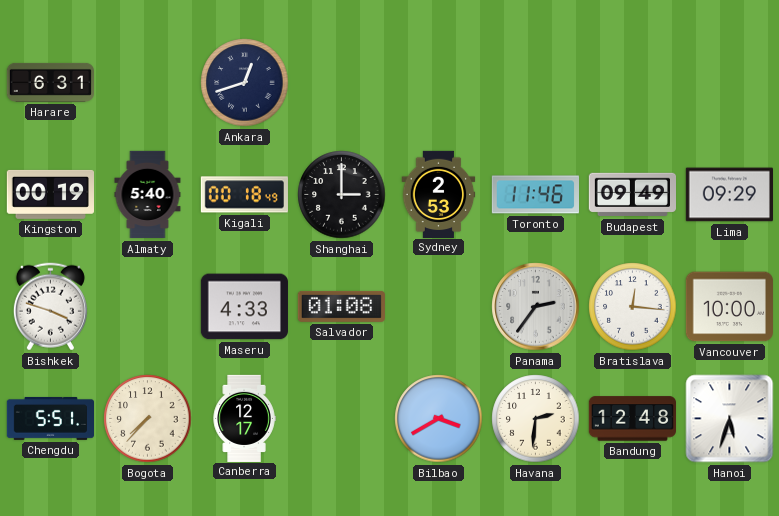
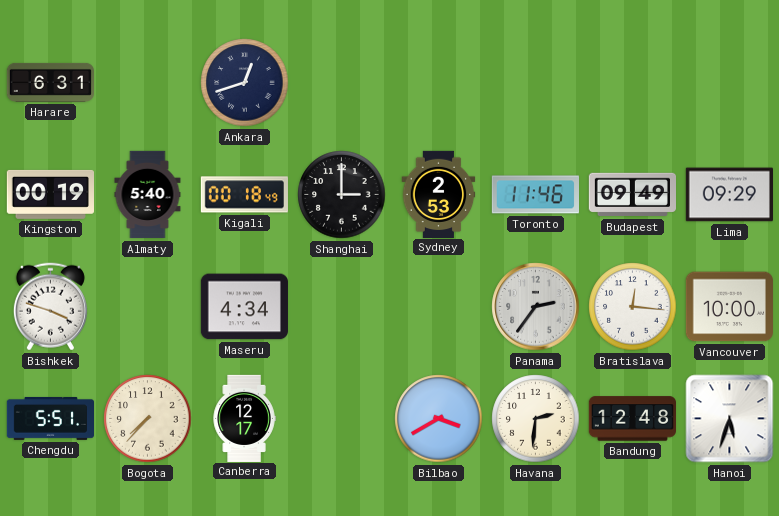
Maseru: 4:33 -> 4:34
Salvador: 01:08 -> none
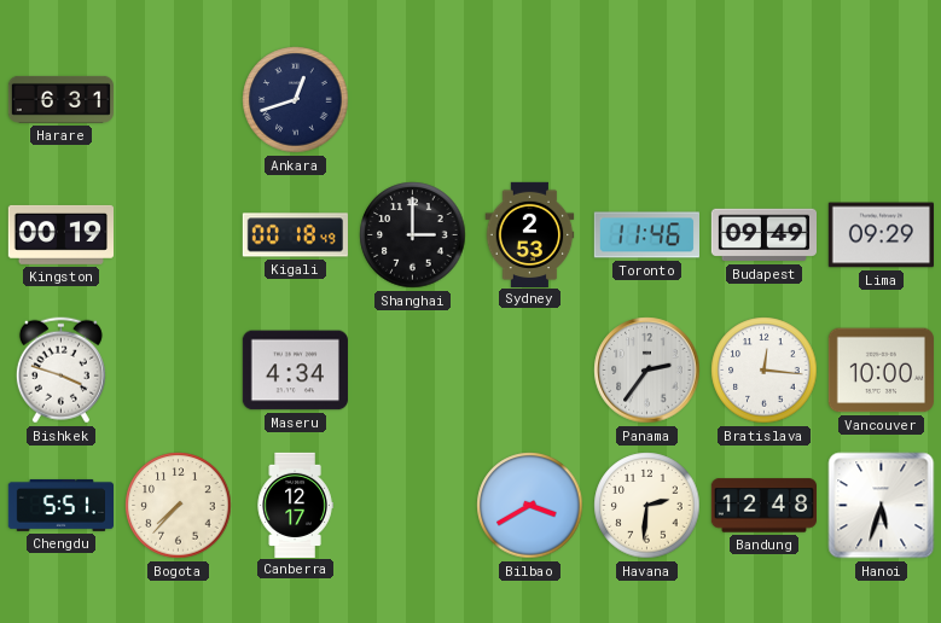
Almaty: 5:40 -> none
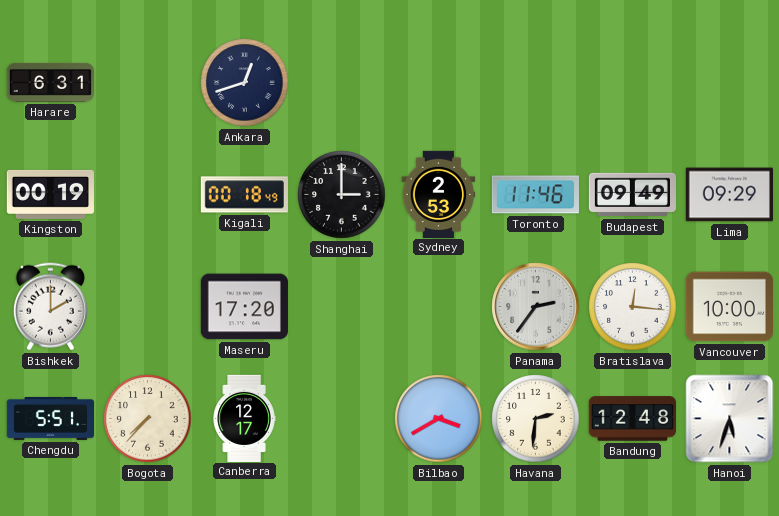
Bishkek: 3:48 -> 2:00
Maseru: 4:34 -> 17:20
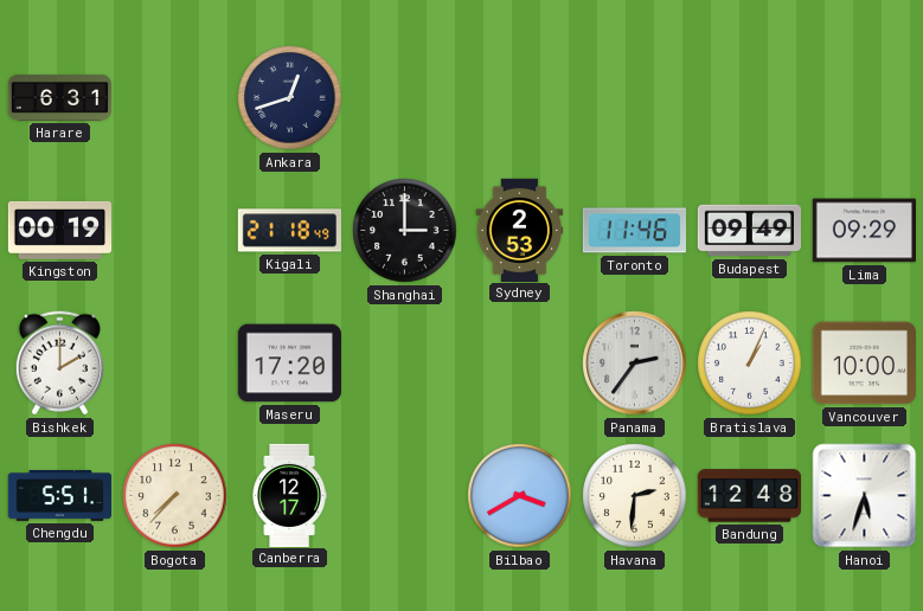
Kigali: 00:18 -> 21:18
Bratislava: 12:16 -> 1:04
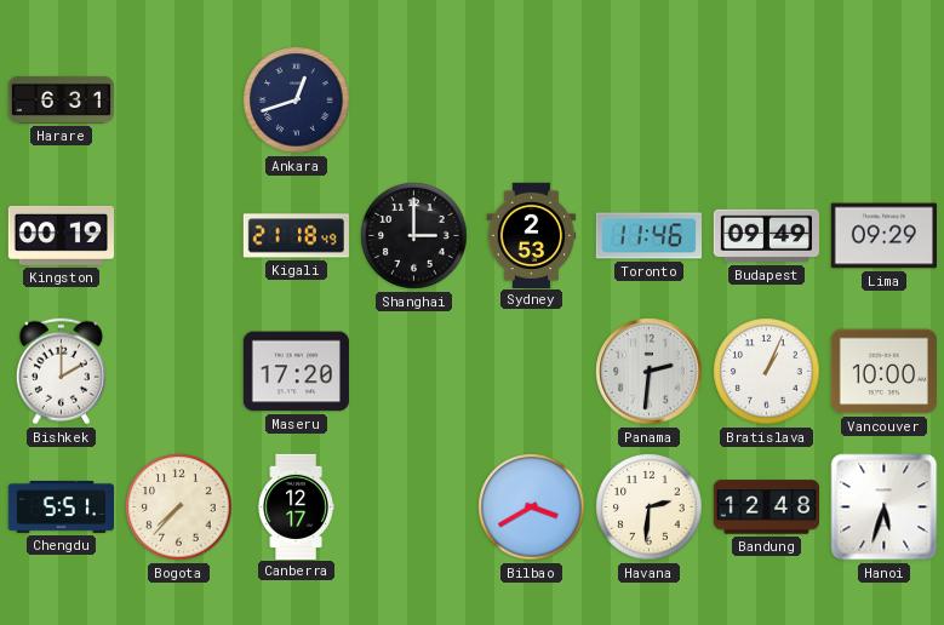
Panama: 2:36 -> 2:31
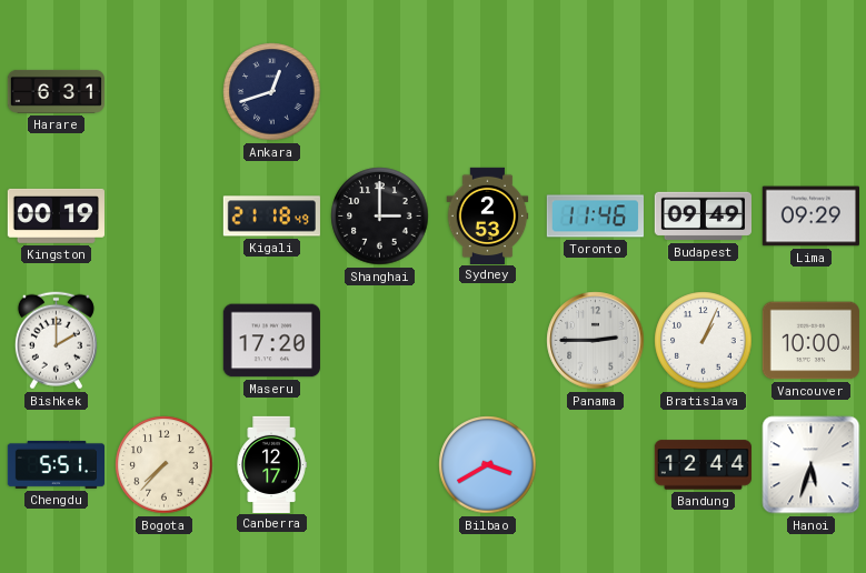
Panama: 2:31 -> 2:45
Havana: 2:31 -> none
Bandung: 12:48 -> 12:44
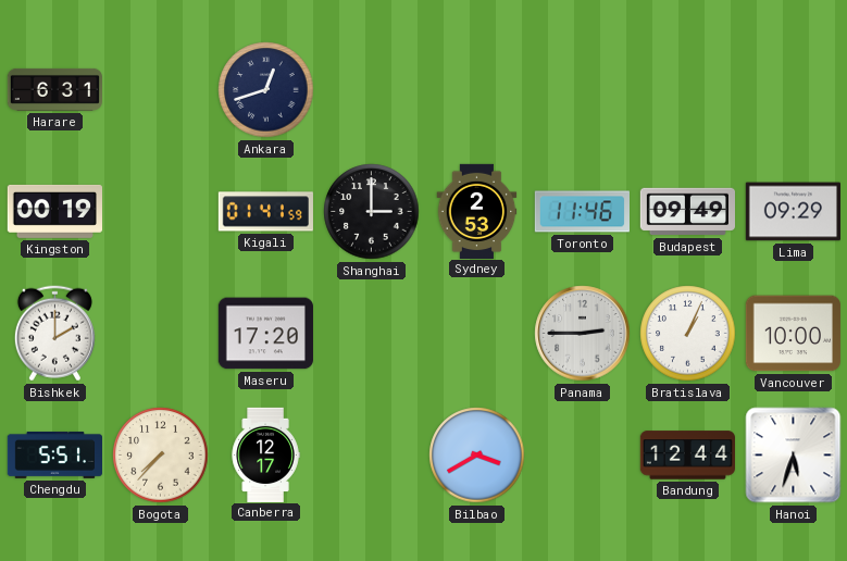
Kigali: 21:18 -> 01:41
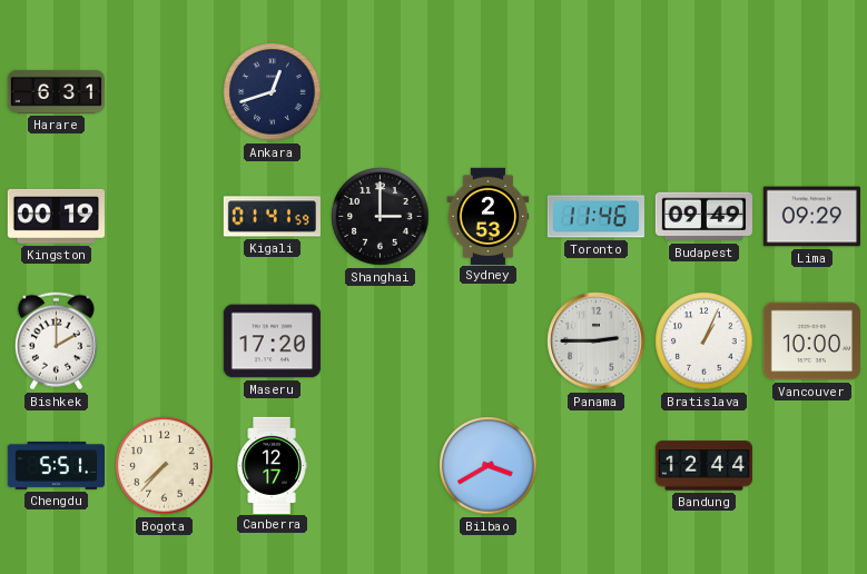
Hanoi: 5:33 -> none
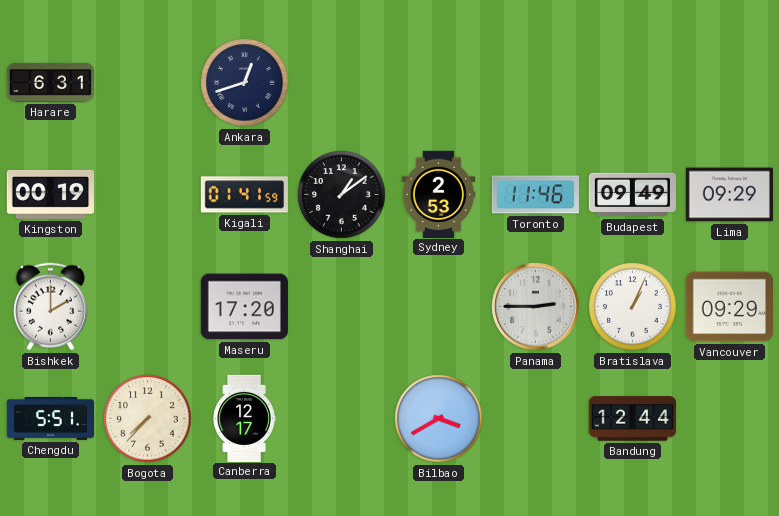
Shanghai: 3:00 -> 1:09
Vancouver: 10:00 -> 09:29
